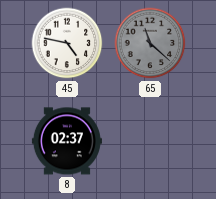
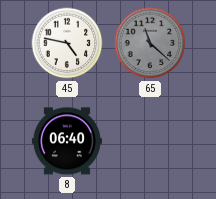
8: 02:37 -> 06:40
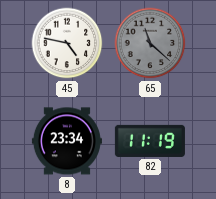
8: 06:40 -> 23:34
82: none -> 11:19
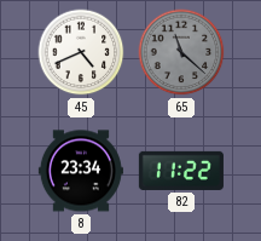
45: 4:47 -> 4:41
82: 11:19 -> 11:22
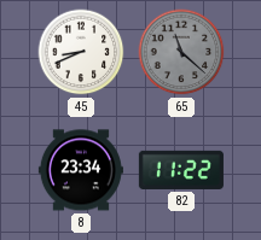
45: 4:41 -> 8:41
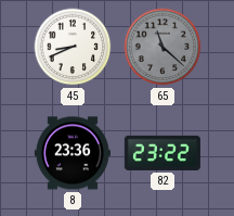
8: 23:34 -> 23:36
82: 11:22 -> 23:22
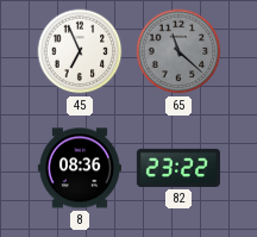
45: 8:41 -> 6:56
8: 23:36 -> 08:36
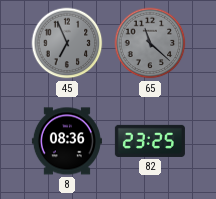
45 dial: white -> grey
82: 23:22 -> 23:25
